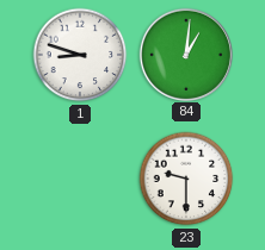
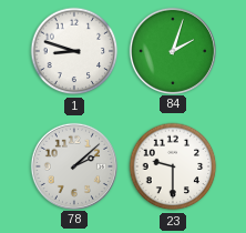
84: 1:01 -> 2:03
78: none -> 2:08
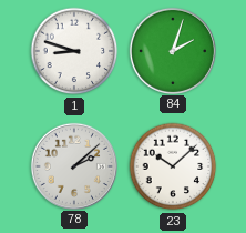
23: 9:30 -> 10:08
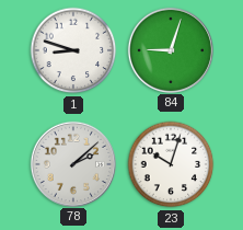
84: 2:03 -> 9:03
23: 10:08 -> 10:03
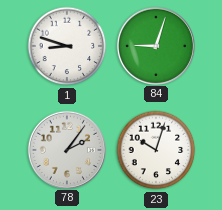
78: 2:08 -> 2:06
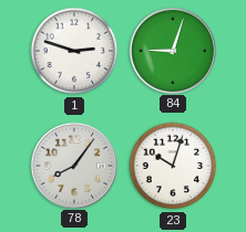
1: 8:48 -> 2:48
78: 2:06 -> 8:06
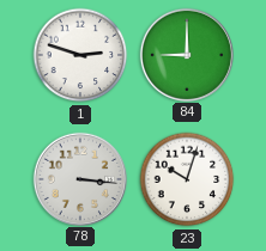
84: 9:03 -> 9:00
78: 8:06 -> 3:16
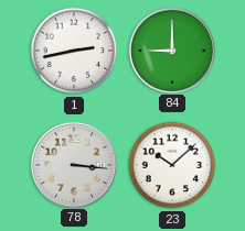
1: 2:48 -> 2:43
23: 10:03 -> 10:08
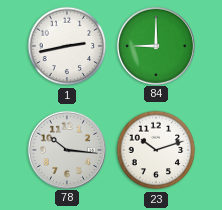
78: 3:16 -> 10:16
23: 10:08 -> 10:12
